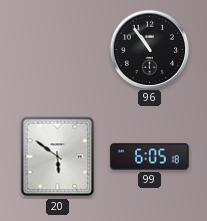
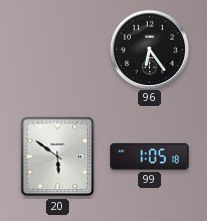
96: 10:54 -> 6:24
99: 6:05 -> 1:05
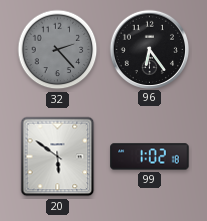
32: none -> 2:23
99: 1:05 -> 1:02
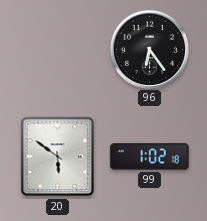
32: 2:23 -> none
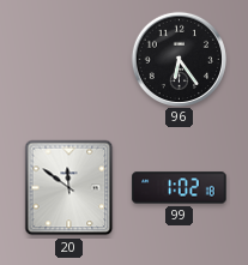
20: 5:51 -> 11:51
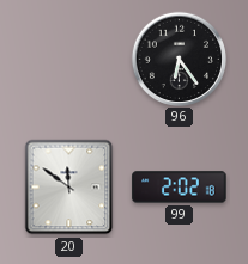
99: 1:02 -> 2:02
